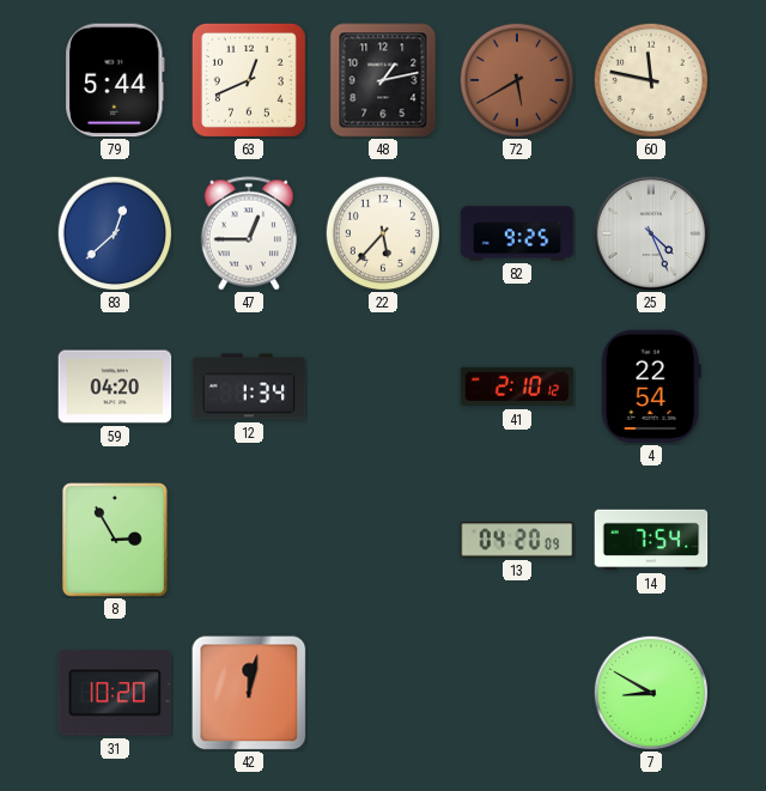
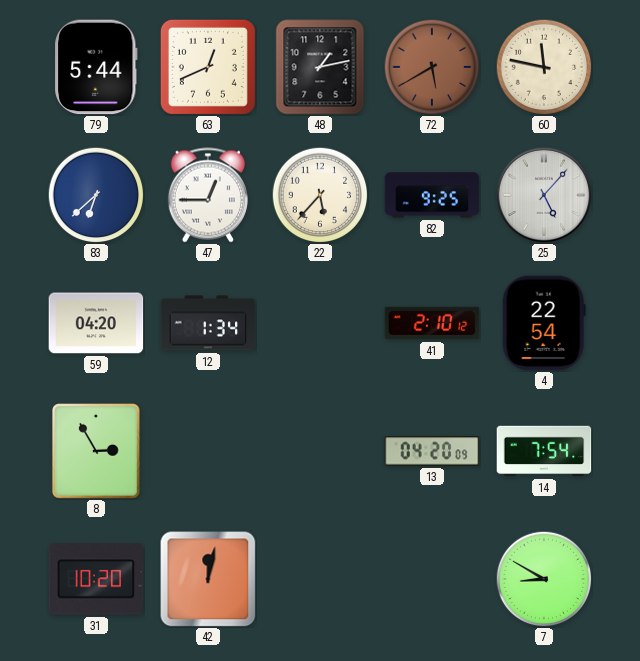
83: 12:38 -> 6:38
25: 4:26 -> 5:07
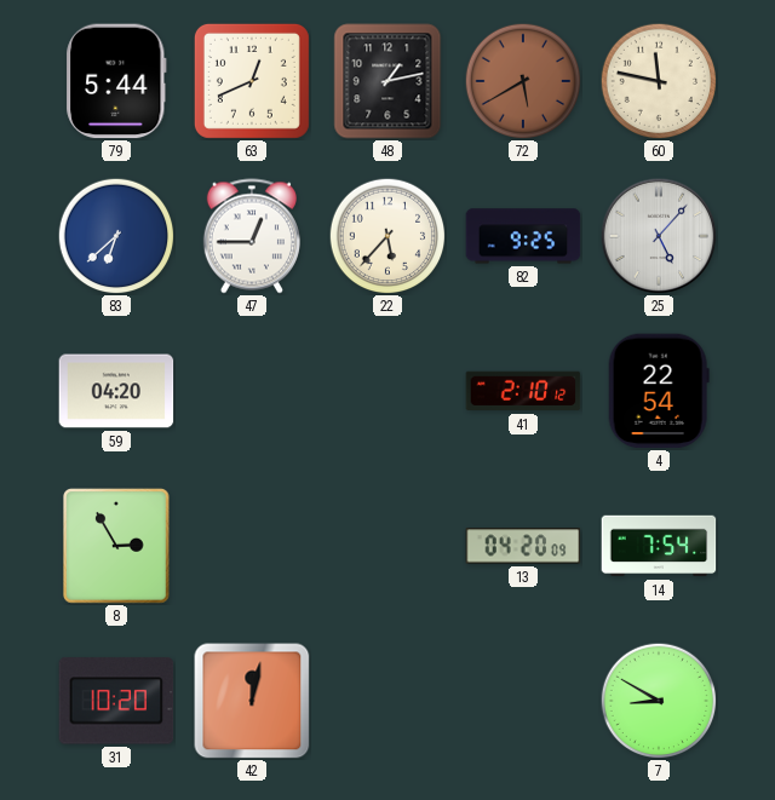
12: 1:34 -> none
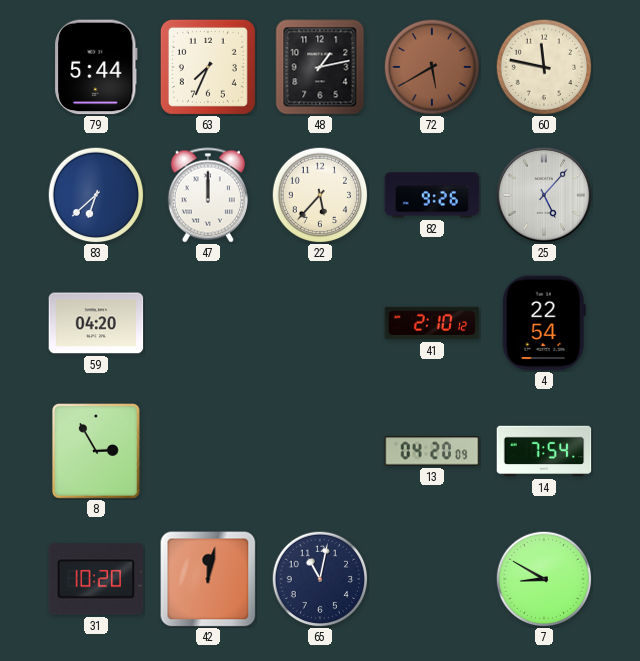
63: 12:41 -> 7:34
47: 12:45 -> 12:00
82: 9:25 -> 9:26
65: none -> 11:02
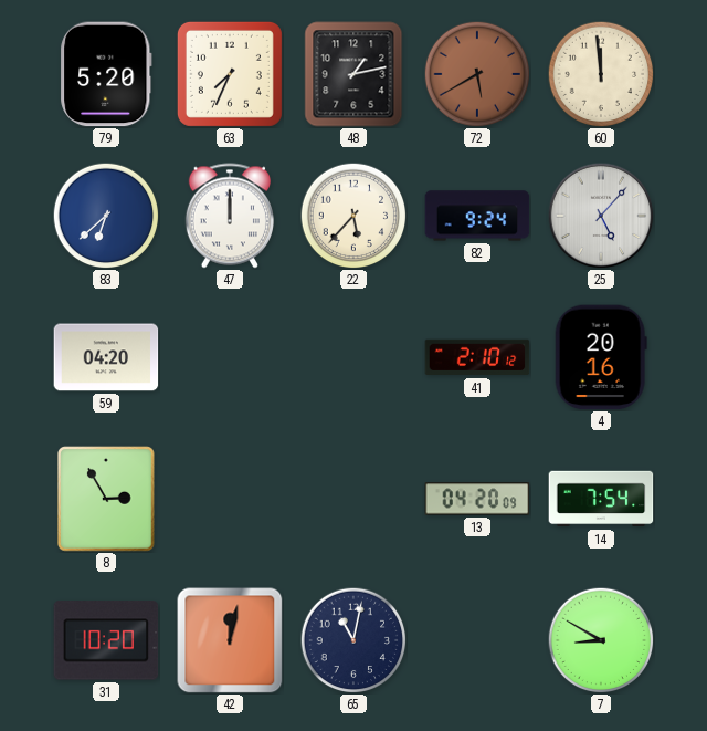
79: 5:44 -> 5:20
60: 11:47 -> 11:59
82: 9:26 -> 9:24
4: 22:54 -> 20:16
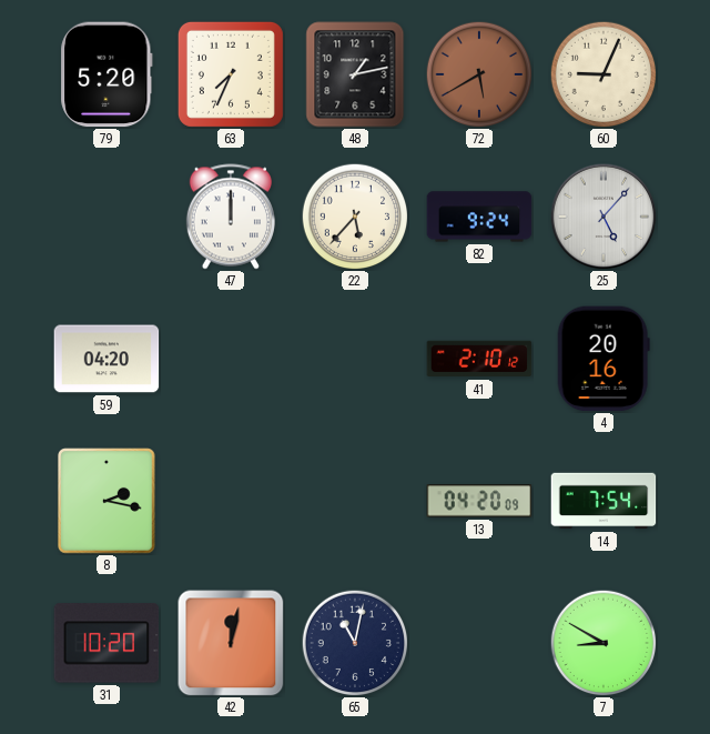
60: 11:59 -> 9:04
83: 6:38 -> none
8: 2:55 -> 2:17
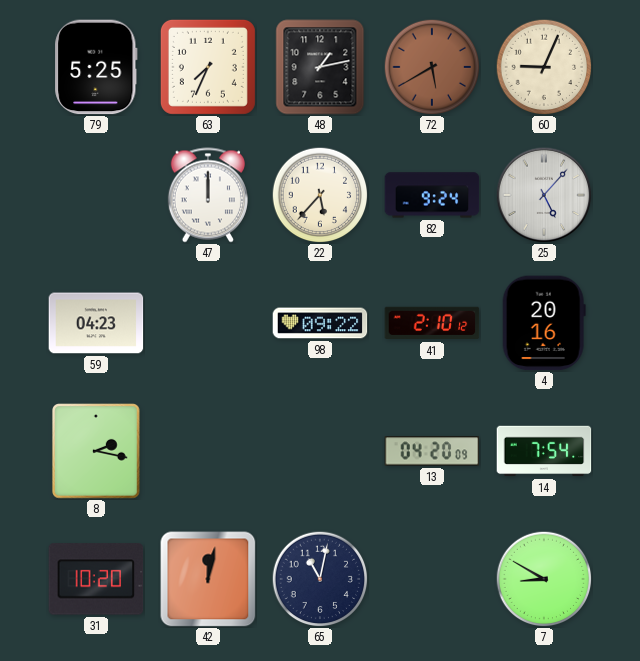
79: 5:20 -> 5:25
59: 04:20 -> 04:23
98: none -> 09:22
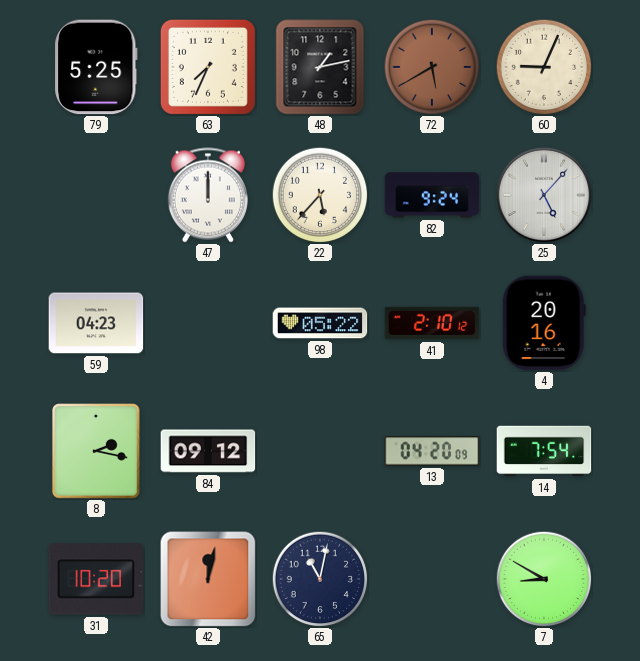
98: 09:22 -> 05:22
84: none -> 09:12
